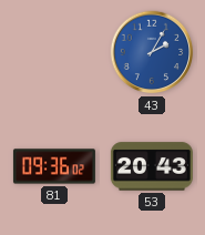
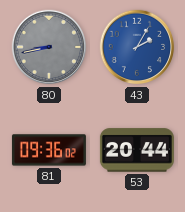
80: none -> 8:43
53: 20:43 -> 20:44
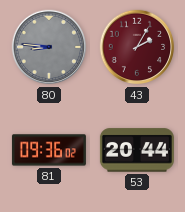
80: 8:43 -> 8:46
43 dial: blue -> burgundy
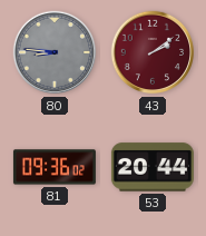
43: 2:05 -> 2:09
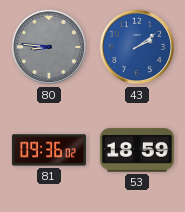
43 dial: burgundy -> blue
53: 20:44 -> 18:59
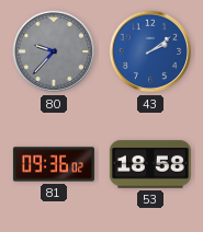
80: 8:46 -> 9:37
53: 18:59 -> 18:58
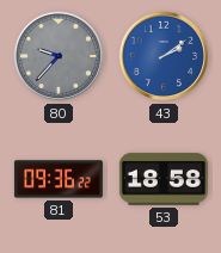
81: 09:36:02 -> 09:36:22
